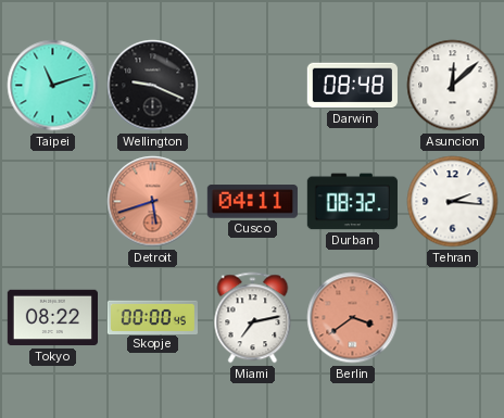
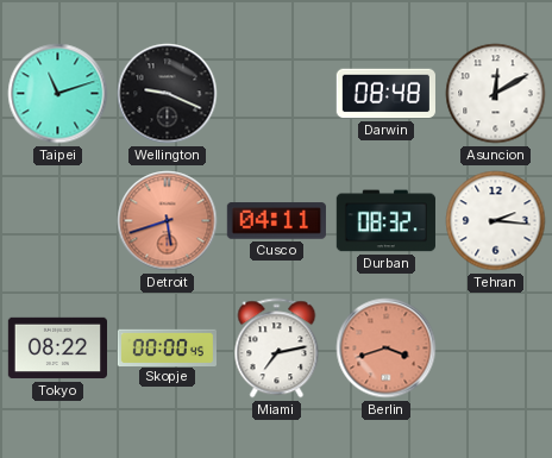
Asuncion: 12:08 -> 12:10
Berlin: 3:39 -> 3:42
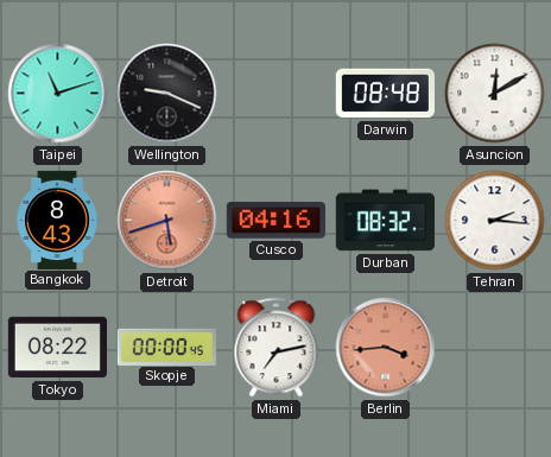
Bangkok: none -> 8:43
Cusco: 04:11 -> 04:16
Berlin: 3:42 -> 3:44
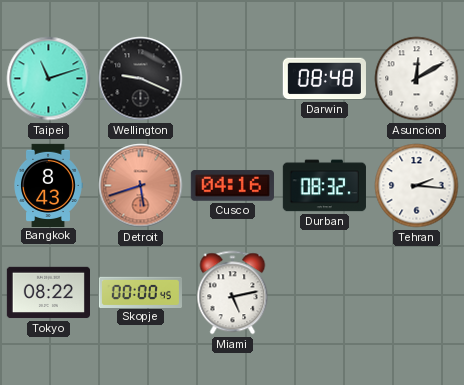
Miami: 7:13 -> 5:13
Berlin: 3:44 -> none
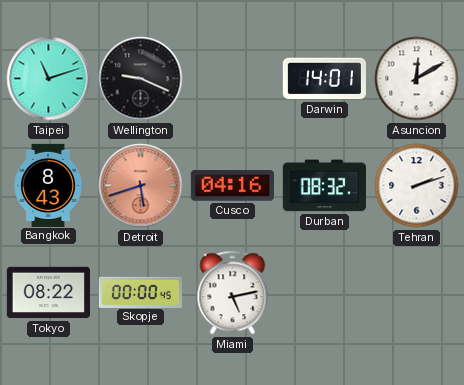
Darwin: 08:48 -> 14:01
Tehran: 2:16 -> 2:12
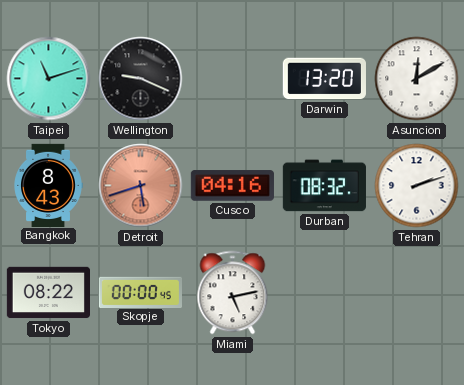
Darwin: 14:01 -> 13:20
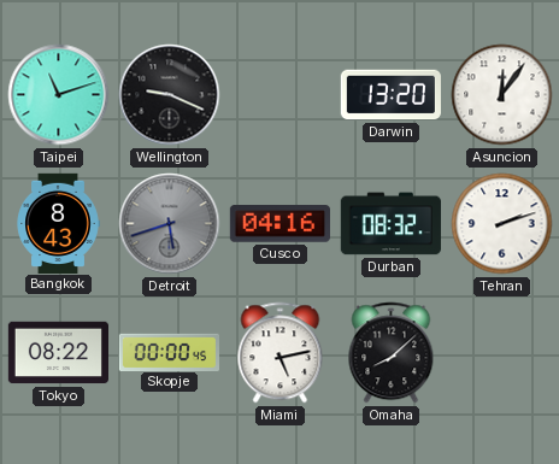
Asuncion: 12:10 -> 12:06
Detroit dial: salmon -> grey
Omaha: none -> 8:08
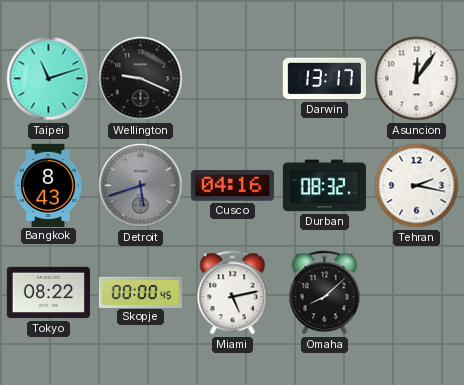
Darwin: 13:20 -> 13:17
Tehran: 2:12 -> 2:17
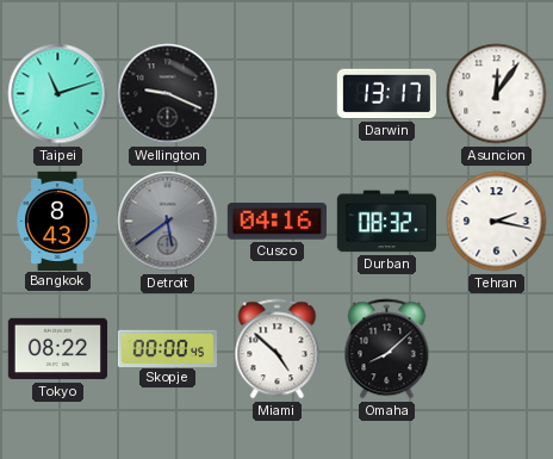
Detroit: 5:42 -> 5:39
Miami: 5:13 -> 4:52
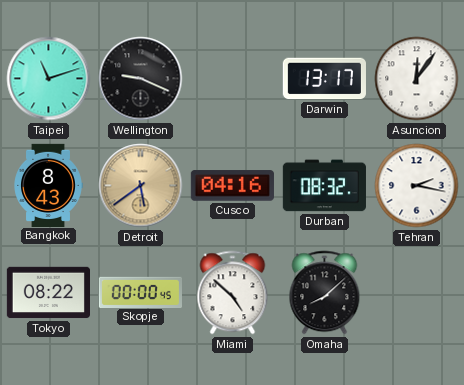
Detroit dial: grey -> champagne
